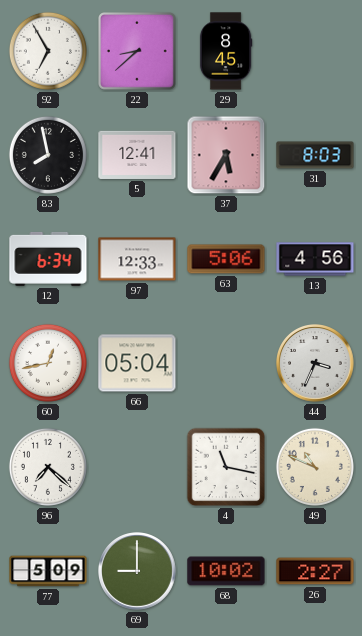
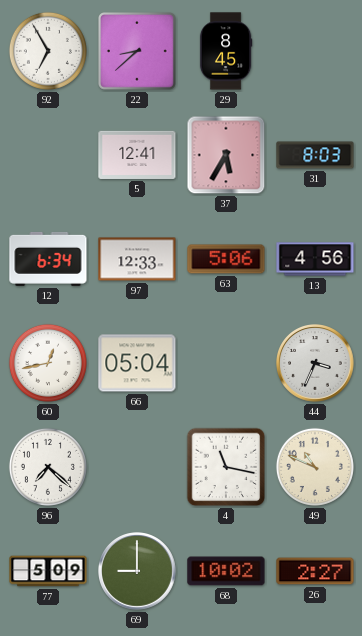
83: 7:58 -> none
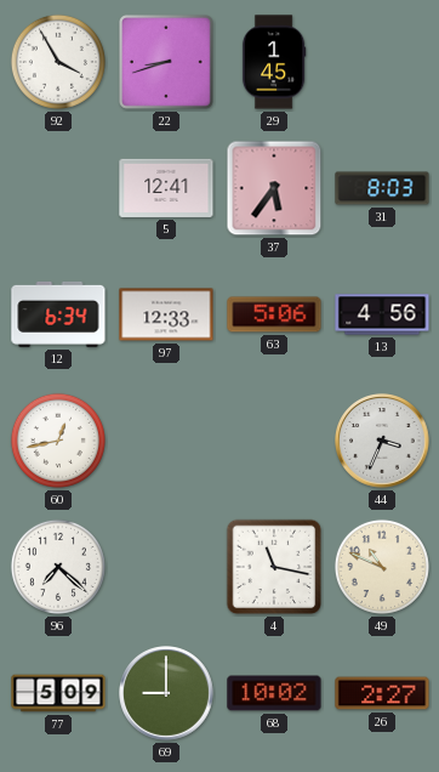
92: 6:55 -> 3:55
22: 8:38 -> 8:42
29: 8:45 -> 1:45
37: 5:35 -> 5:36
66: 05:04 -> none
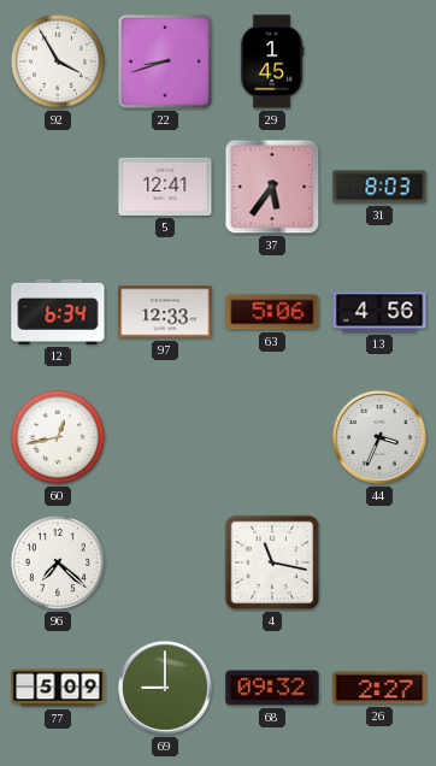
49: 10:49 -> none
68: 10:02 -> 09:32
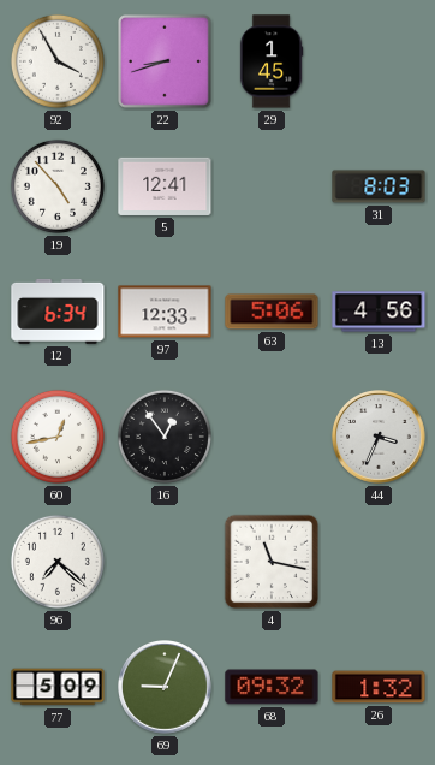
19: none -> 4:53
37: 5:36 -> none
16: none -> 12:54
69: 9:00 -> 9:04
26: 2:27 -> 1:32
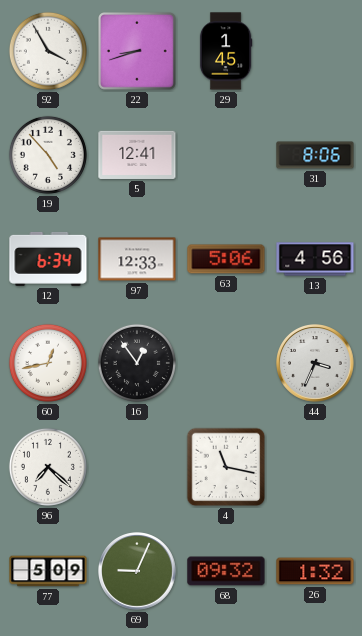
31: 8:03 -> 8:06
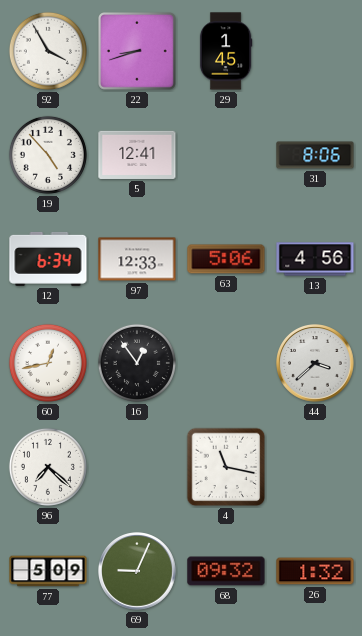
44: 3:34 -> 3:38
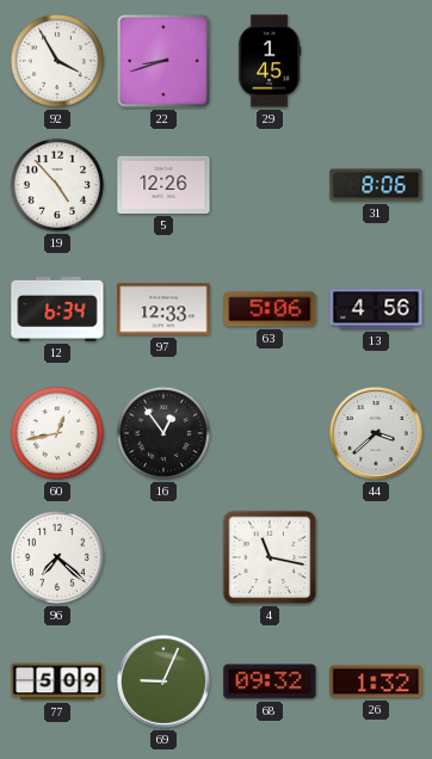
5: 12:41 -> 12:26
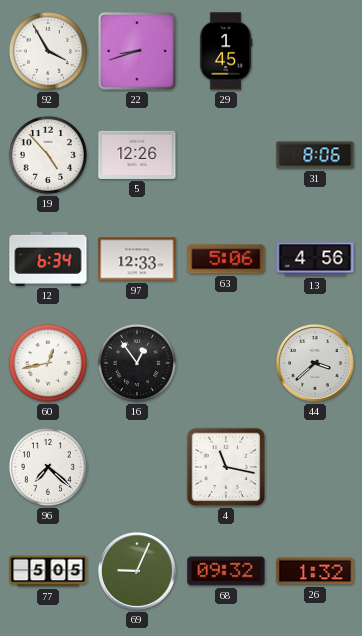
77: 5:09 -> 5:05
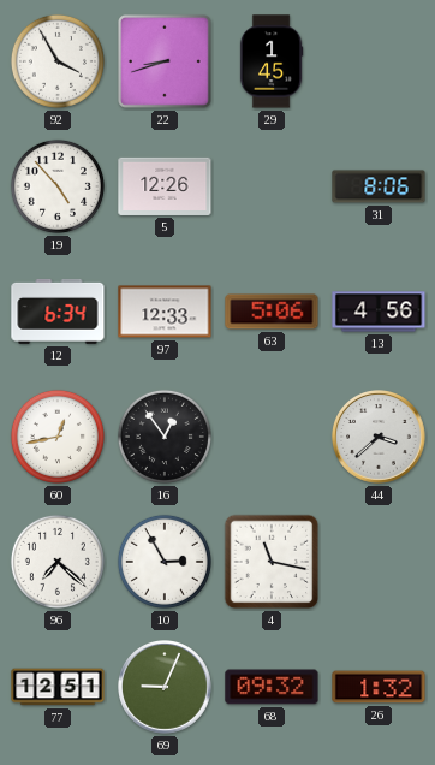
10: none -> 2:55
77: 5:05 -> 12:51
